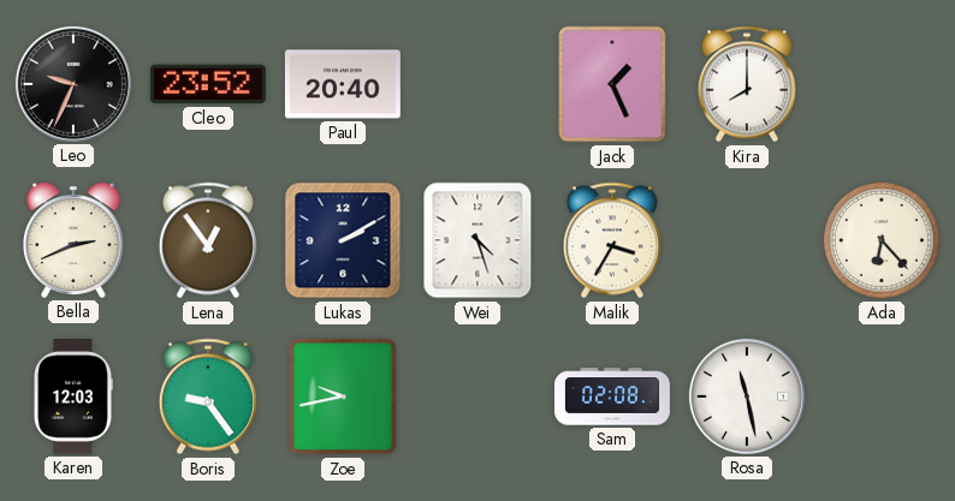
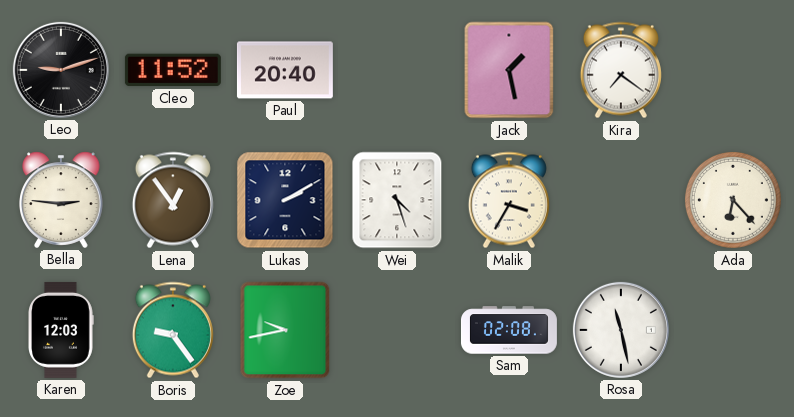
Leo: 9:34 -> 9:12
Cleo: 23:52 -> 11:52
Jack: 1:26 -> 1:28
Kira: 8:00 -> 7:21
Bella: 2:41 -> 2:46
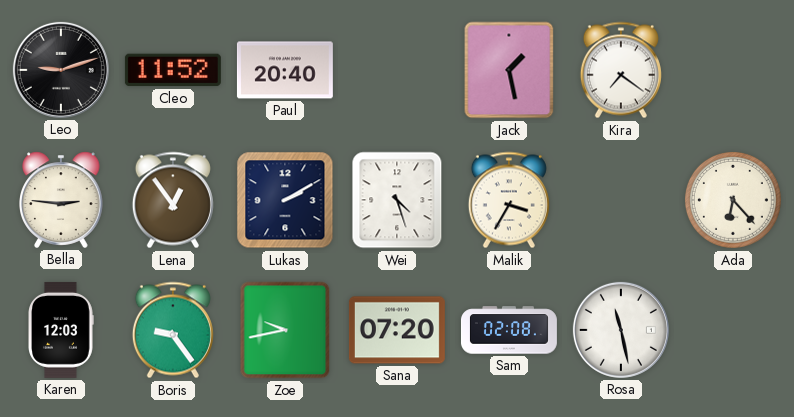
Sana: none -> 07:20
